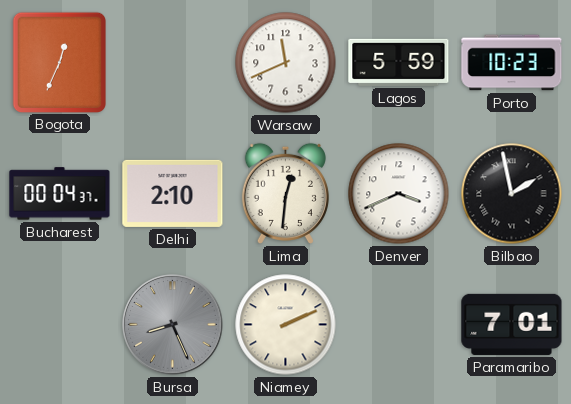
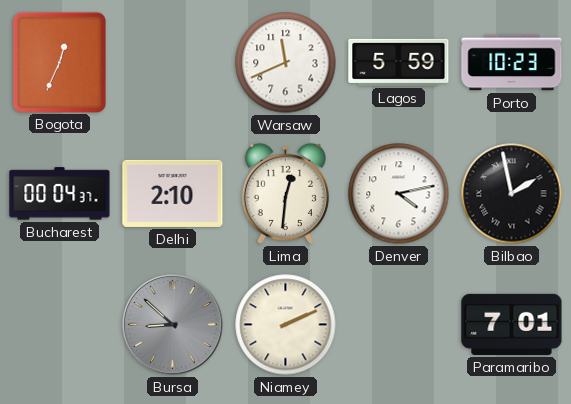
Denver: 3:41 -> 4:13
Bursa: 8:26 -> 8:52
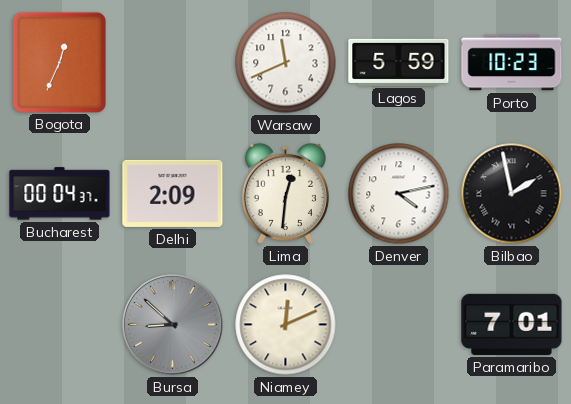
Delhi: 2:10 -> 2:09
Niamey: 2:11 -> 12:11
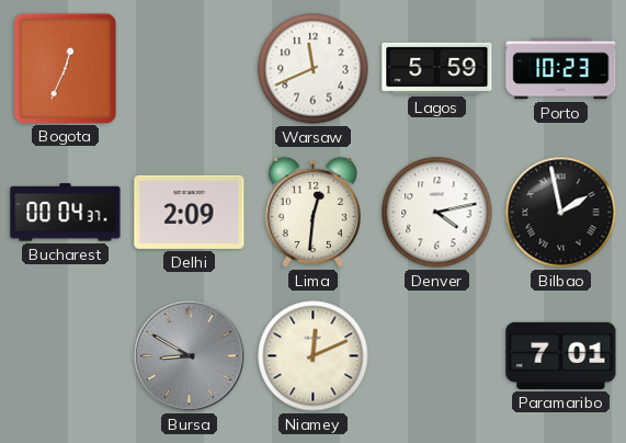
Bursa: 8:52 -> 8:50
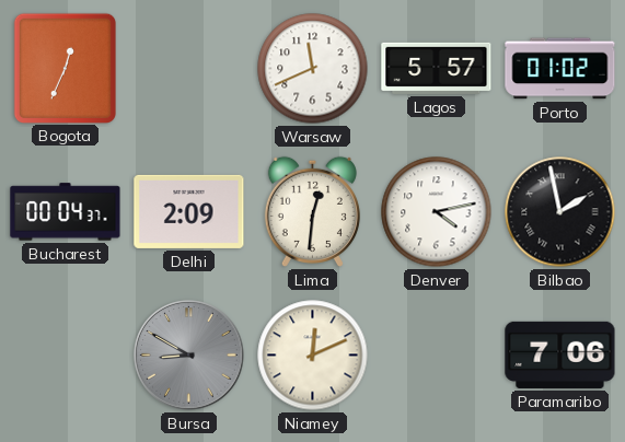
Lagos: 5:59 -> 5:57
Porto: 10:23 -> 01:02
Paramaribo: 7:01 -> 7:06
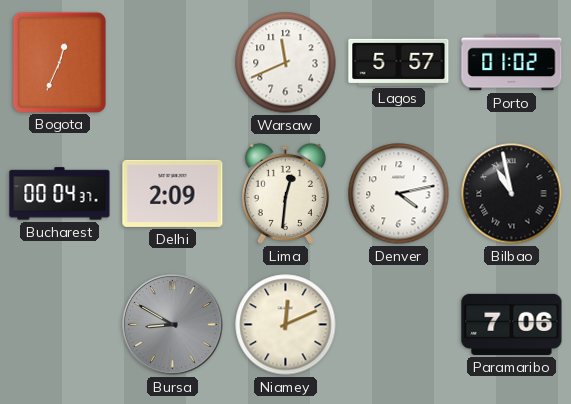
Bilbao: 1:58 -> 10:58
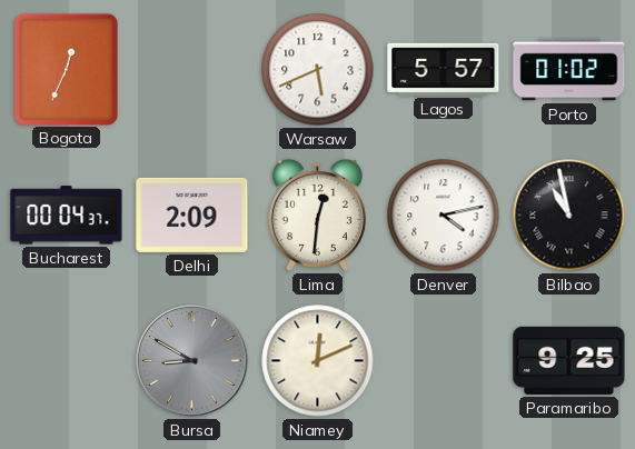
Warsaw: 11:41 -> 5:41
Paramaribo: 7:06 -> 9:25
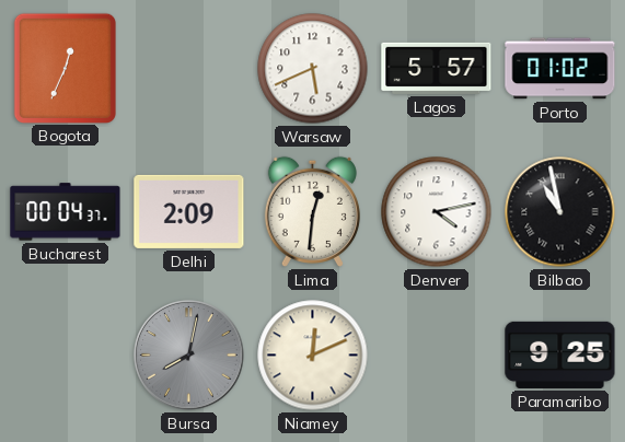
Bursa: 8:50 -> 8:02
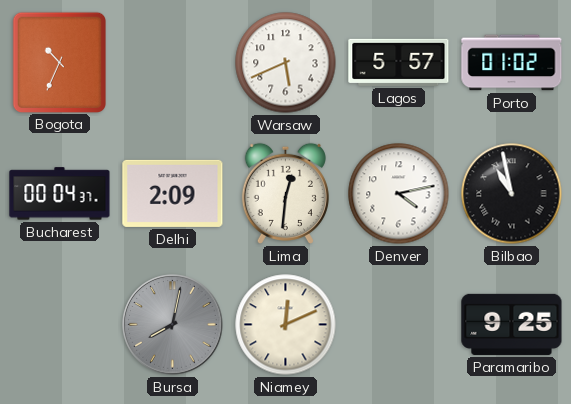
Bogota: 12:34 -> 10:34
